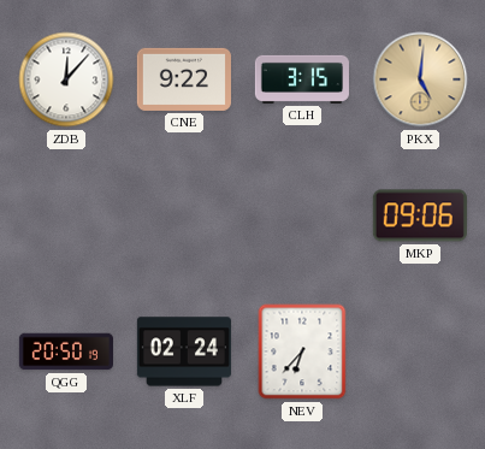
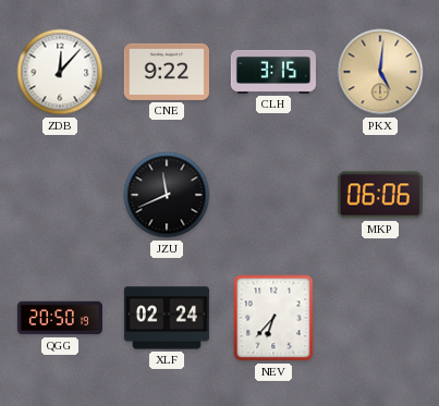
JZU: none -> 11:41
MKP: 09:06 -> 06:06
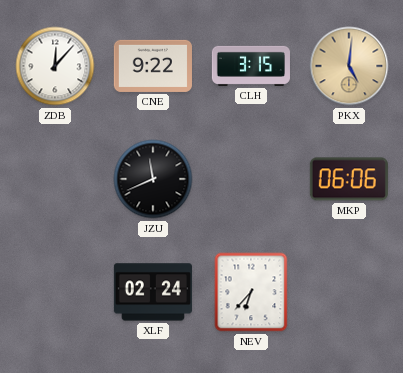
QGG: 20:50 -> none
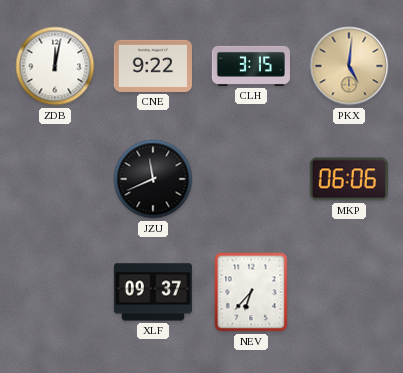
ZDB: 12:07 -> 12:02
XLF: 02:24 -> 09:37
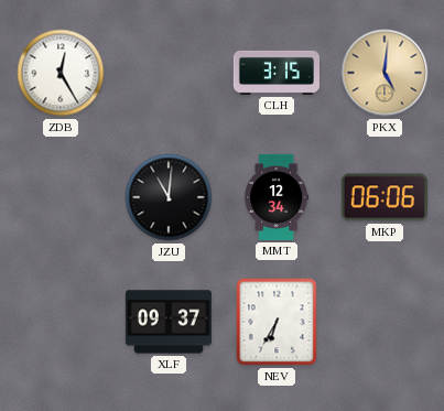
ZDB: 12:02 -> 12:25
CNE: 9:22 -> none
JZU: 11:41 -> 11:01
MMT: none -> 12:34
NEV: 6:37 -> 6:35
